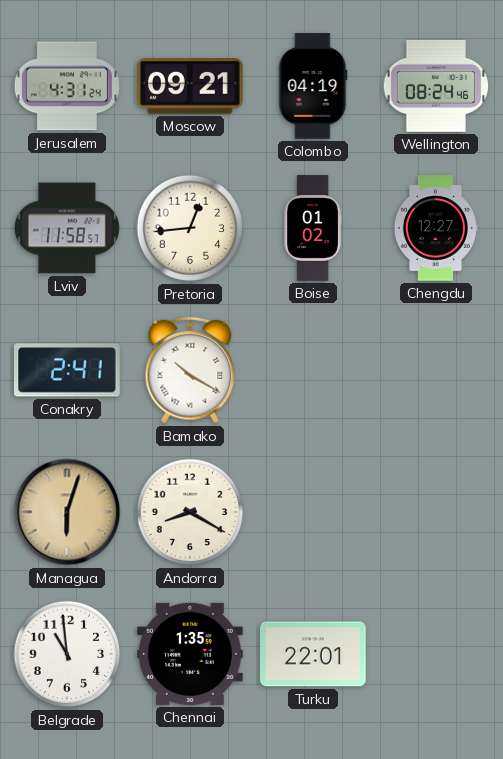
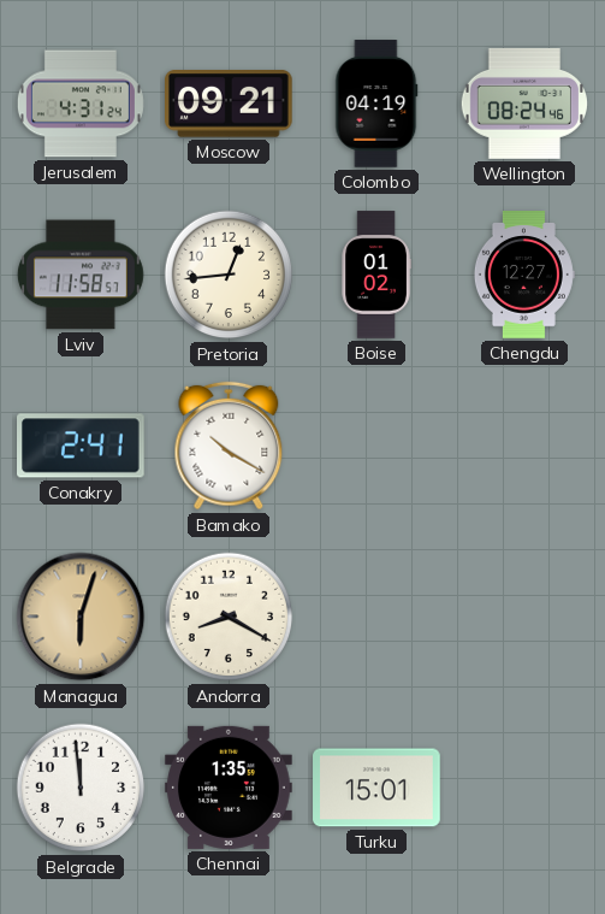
Belgrade: 10:59 -> 11:59
Turku: 22:01 -> 15:01
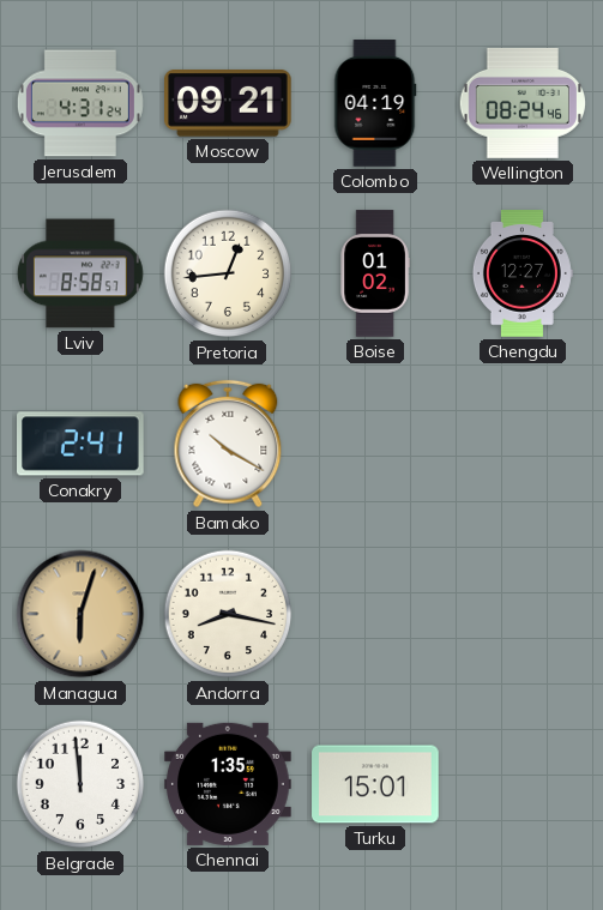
Lviv: 11:58 -> 8:58
Andorra: 8:20 -> 8:17
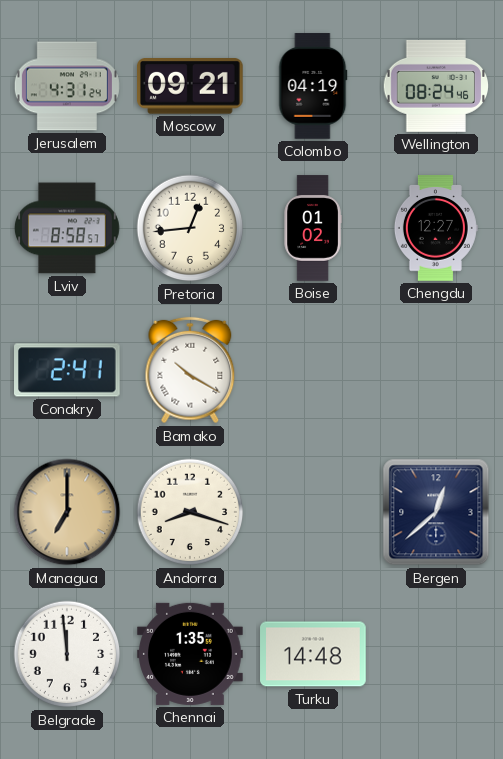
Managua: 6:03 -> 7:00
Andorra: 8:17 -> 8:18
Bergen: none -> 12:38
Turku: 15:01 -> 14:48
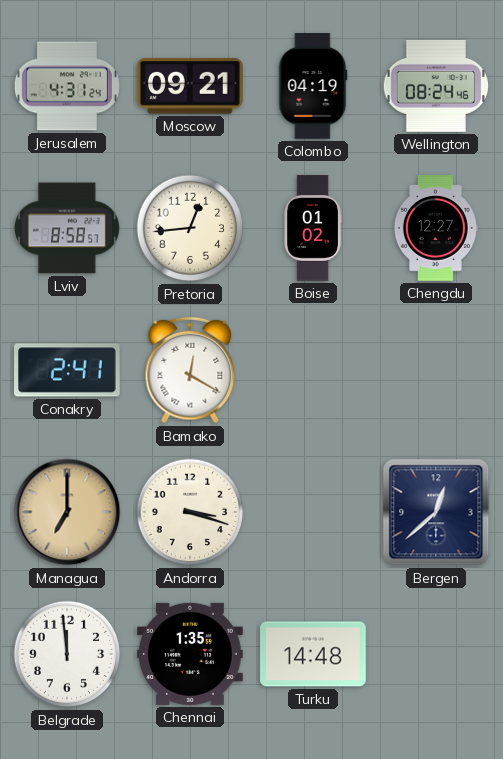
Bamako: 10:20 -> 12:20
Andorra: 8:18 -> 3:18
